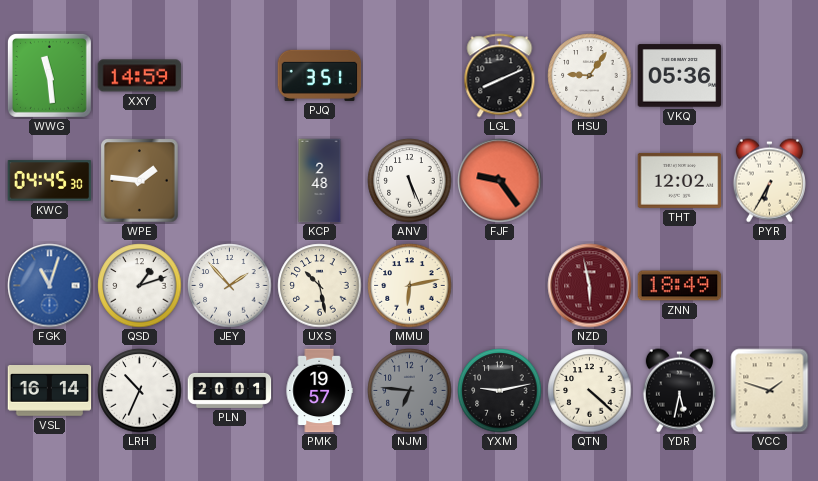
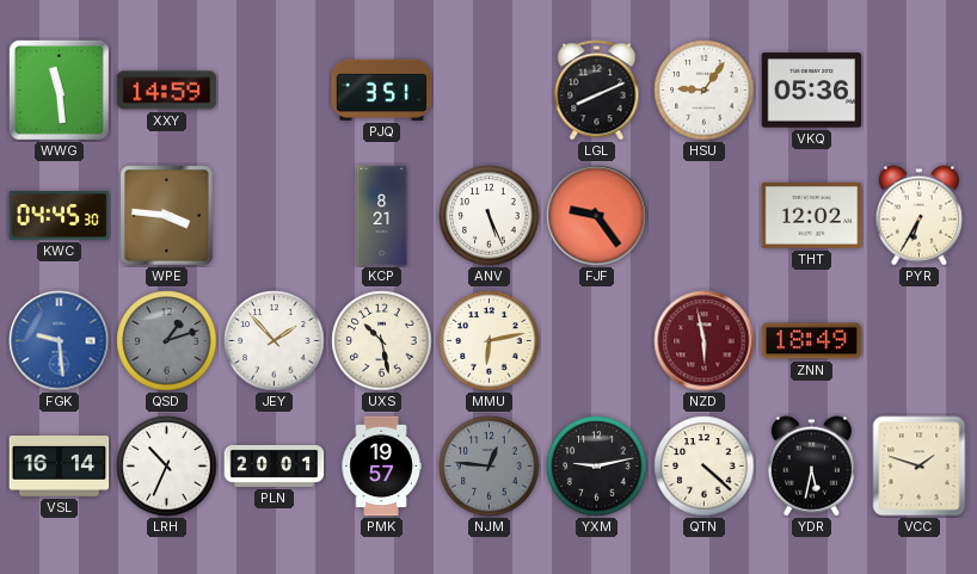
WPE: 1:46 -> 3:46
KCP: 2:48 -> 8:21
FGK: 11:03 -> 9:29
QSD dial: white -> grey
NJM: 6:46 -> 12:46
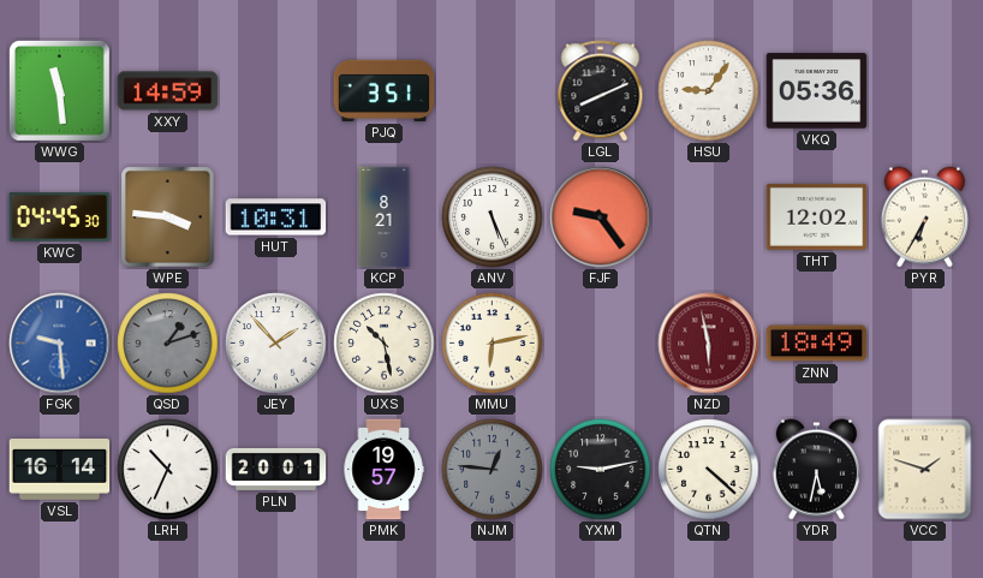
HUT: none -> 10:31
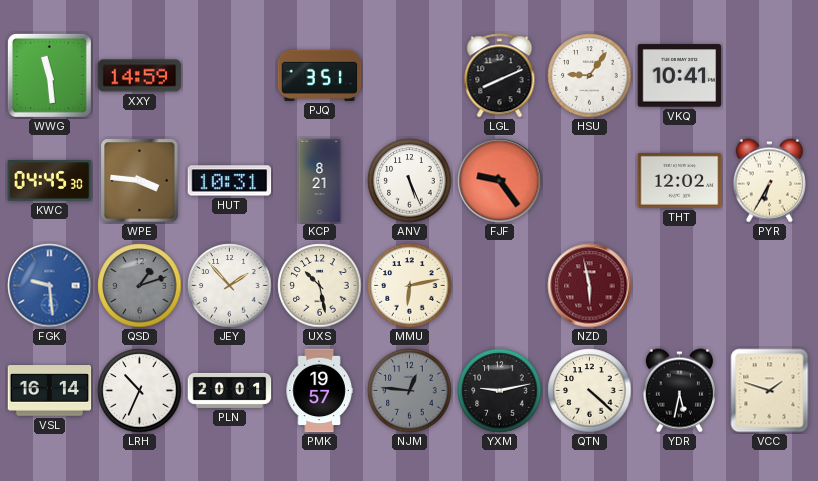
VKQ: 05:36 -> 10:41
ZNN: 18:49 -> none
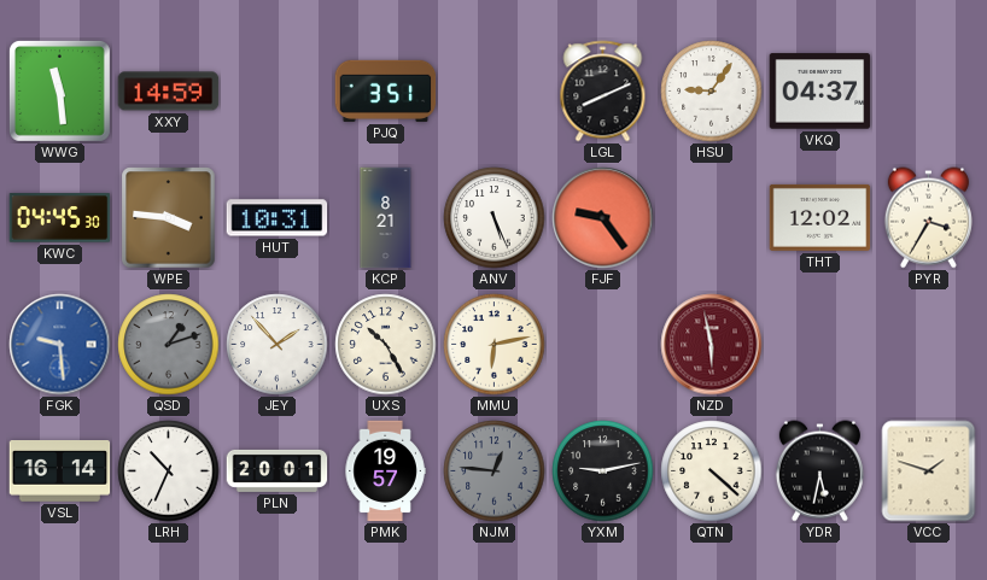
VKQ: 10:41 -> 04:37
PYR: 6:35 -> 3:35
UXS: 10:28 -> 10:25
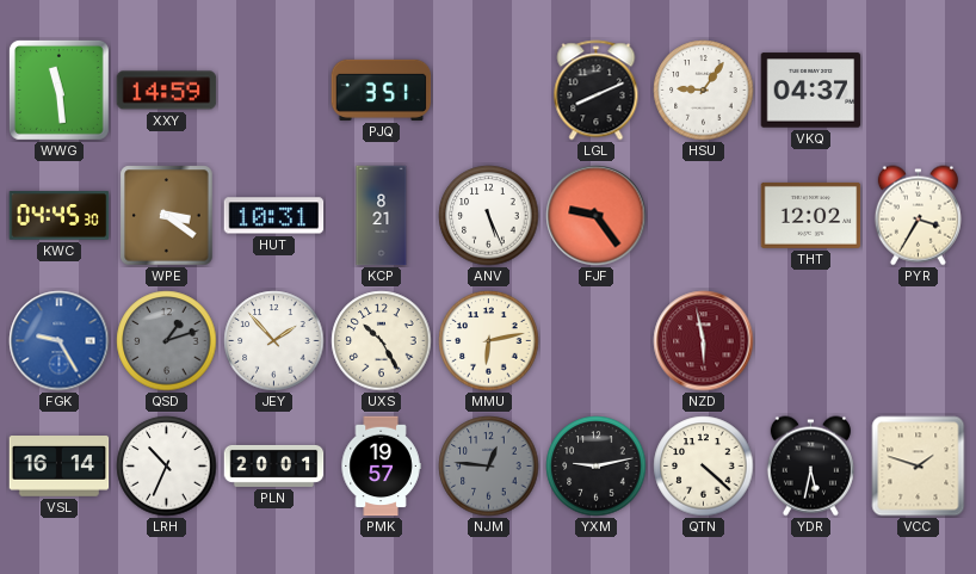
WPE: 3:46 -> 3:21
FGK: 9:29 -> 9:25
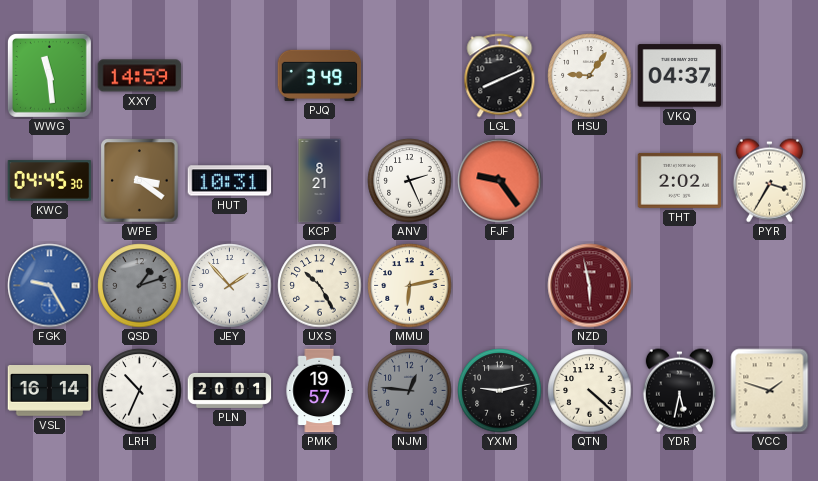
PJQ: 3:51 -> 3:49
ANV: 5:26 -> 2:26
THT: 12:02 -> 2:02
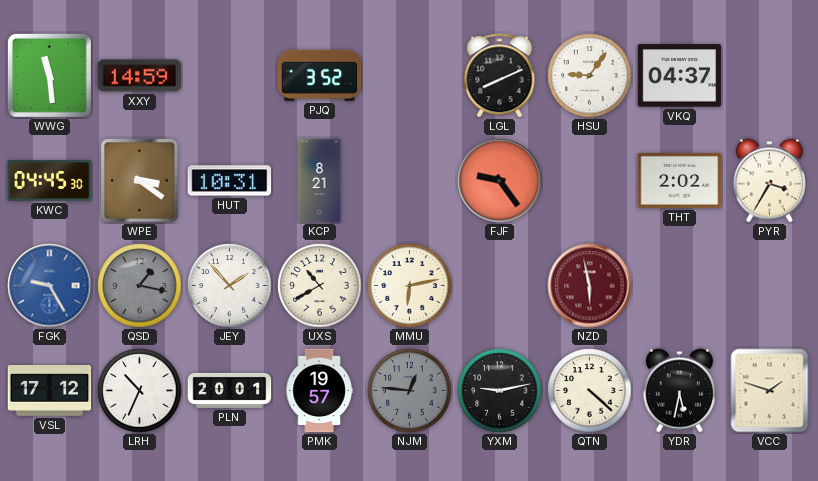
PJQ: 3:49 -> 3:52
ANV: 2:26 -> none
QSD: 1:12 -> 1:17
UXS: 10:25 -> 10:40
VSL: 16:14 -> 17:12
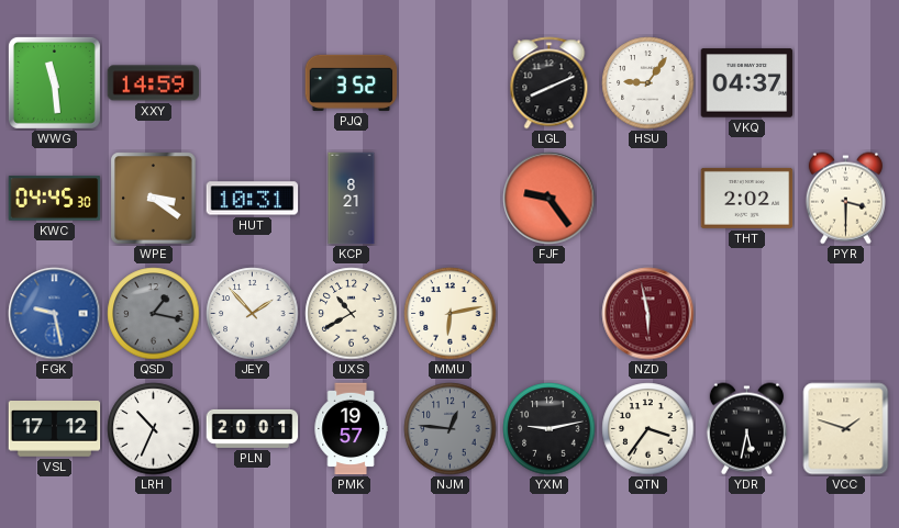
PYR: 3:35 -> 3:30
FGK: 9:25 -> 9:28
QTN: 4:22 -> 3:36
